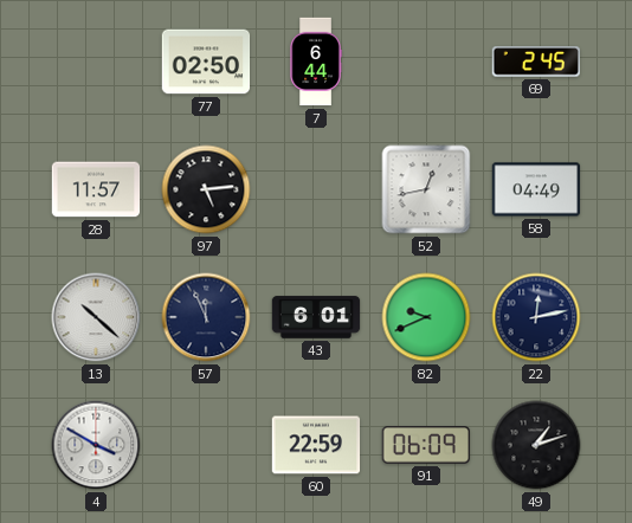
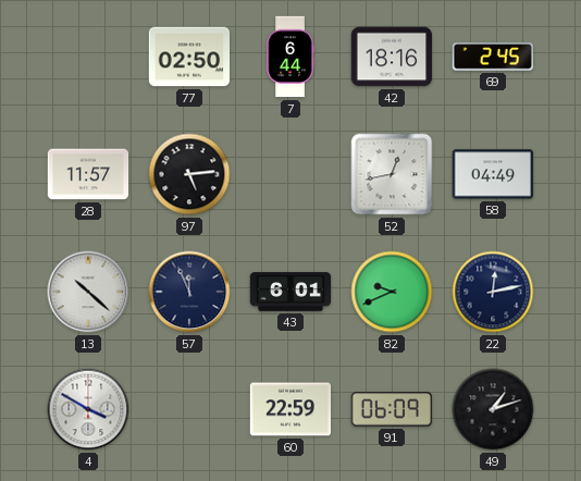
42: none -> 18:16
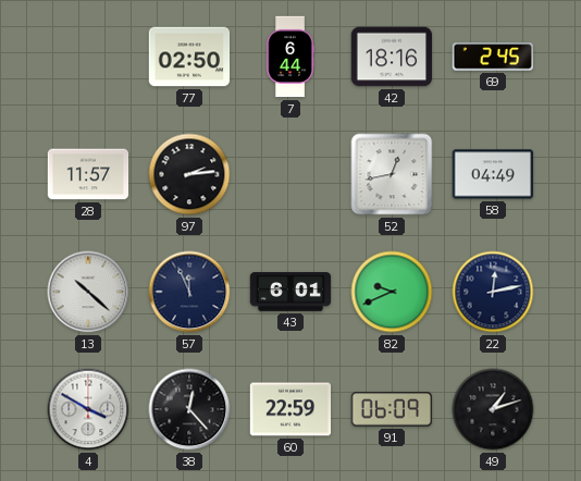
97: 5:14 -> 2:14
38: none -> 12:23
